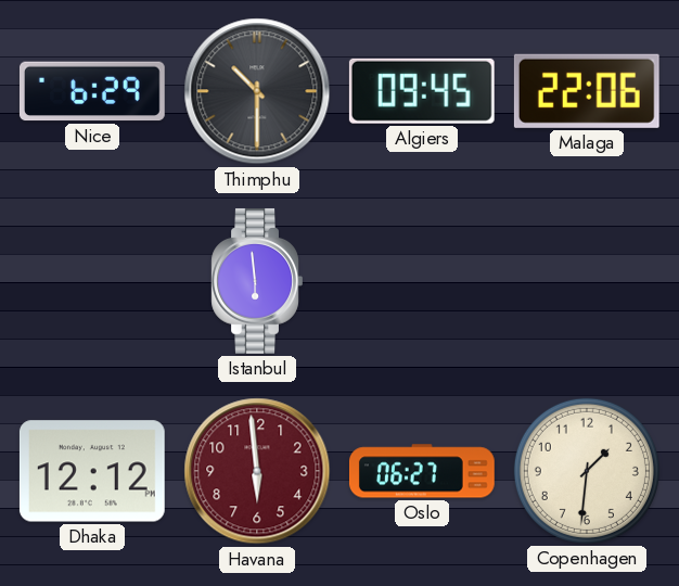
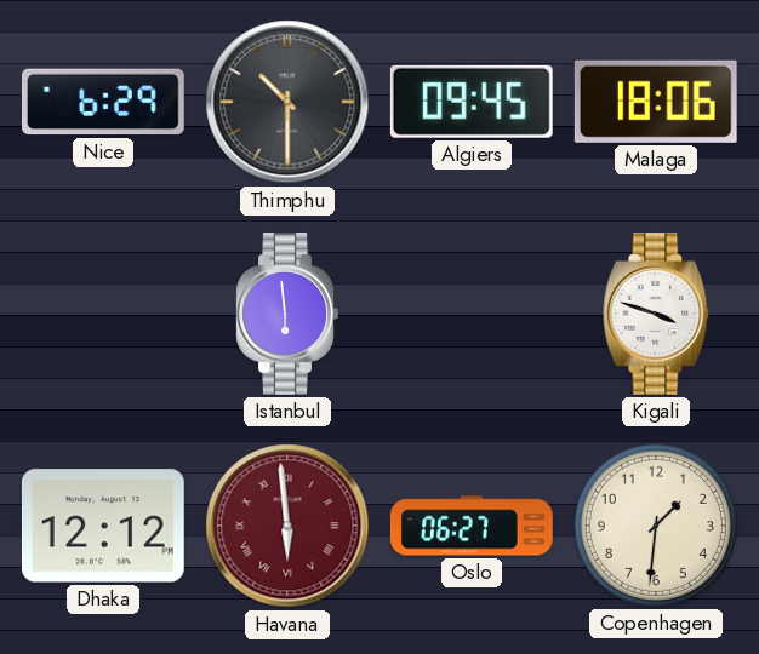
Malaga: 22:06 -> 18:06
Kigali: none -> 3:48
Havana numerals: Arabic -> Roman
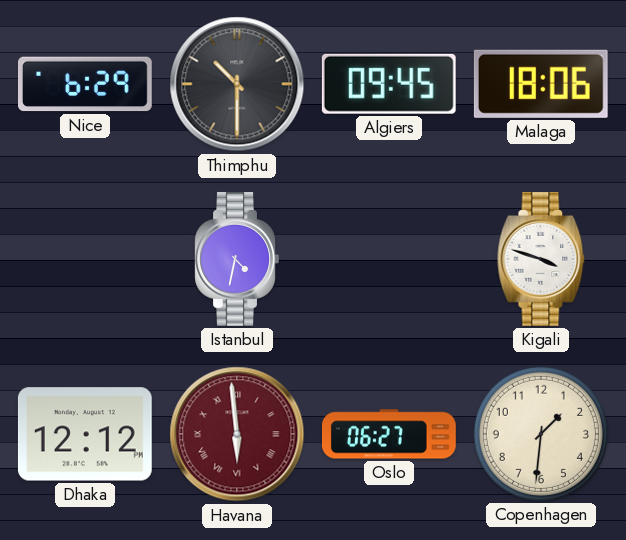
Istanbul: 5:59 -> 4:32
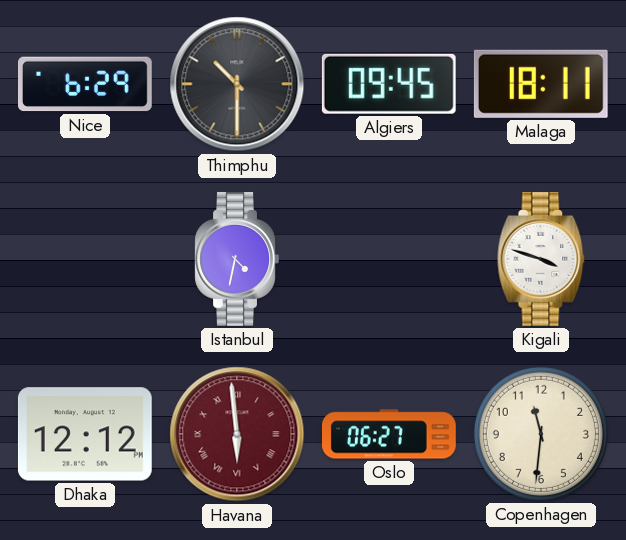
Malaga: 18:06 -> 18:11
Copenhagen: 1:31 -> 11:31
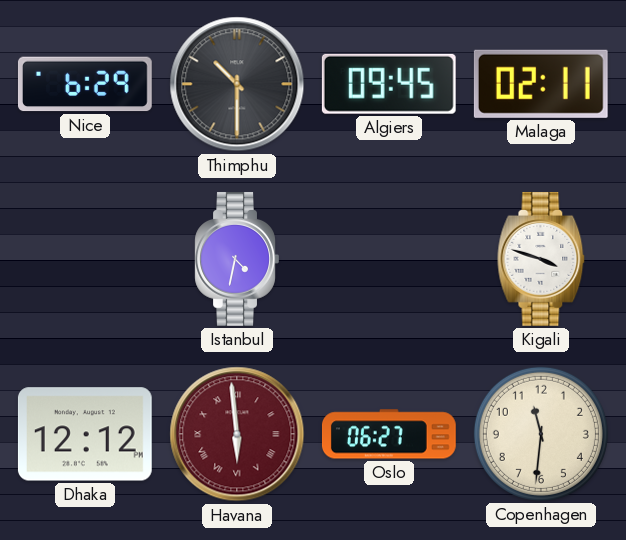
Malaga: 18:11 -> 02:11
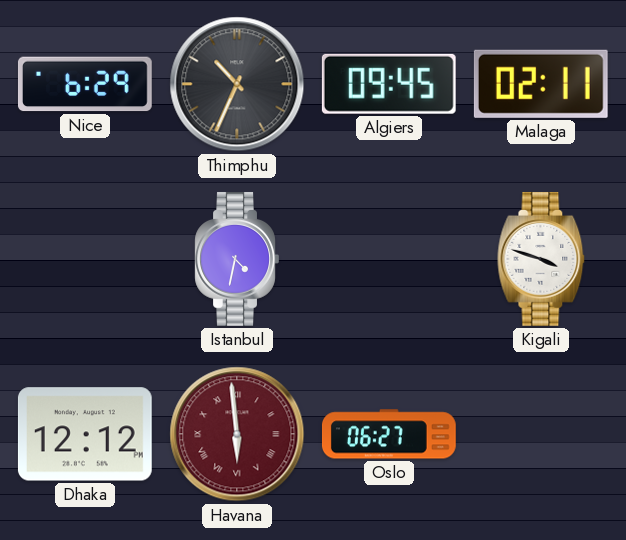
Thimphu: 10:30 -> 10:34
Copenhagen: 11:31 -> none
